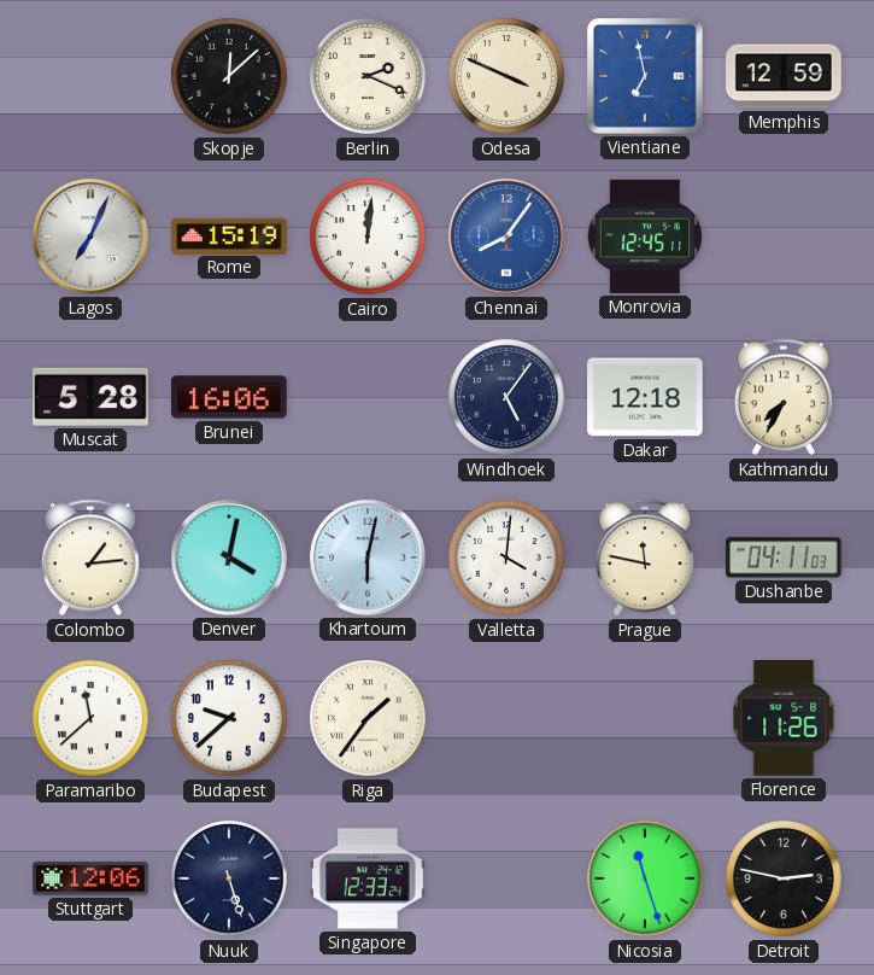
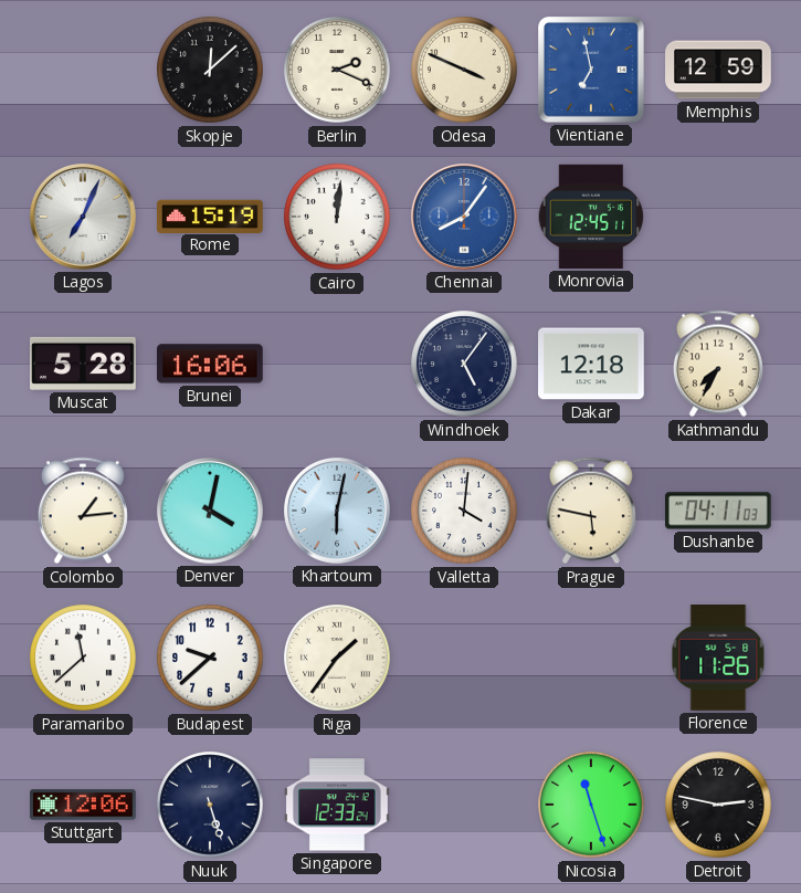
Prague: 11:47 -> 5:47
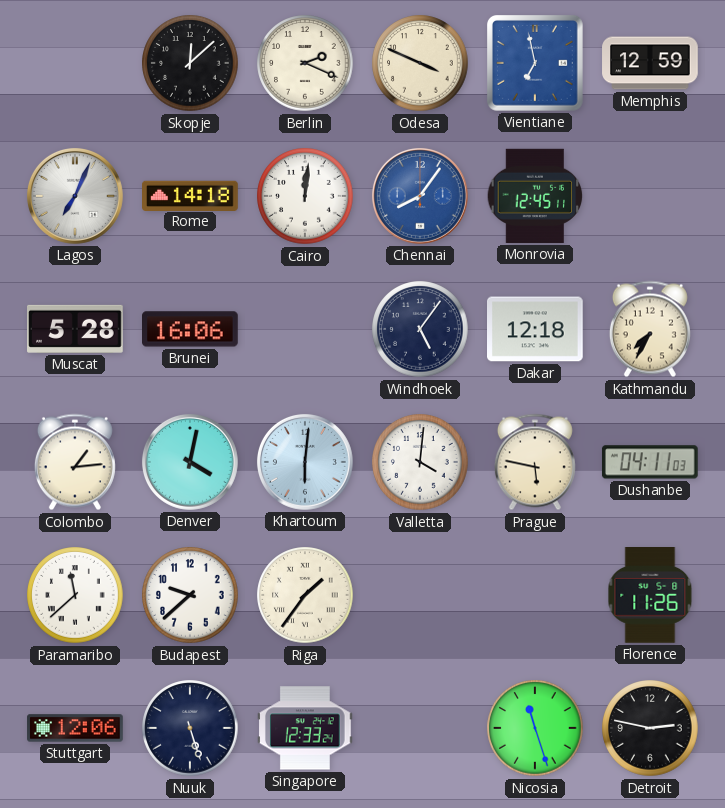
Rome: 15:19 -> 14:18
Khartoum: 6:02 -> 6:01
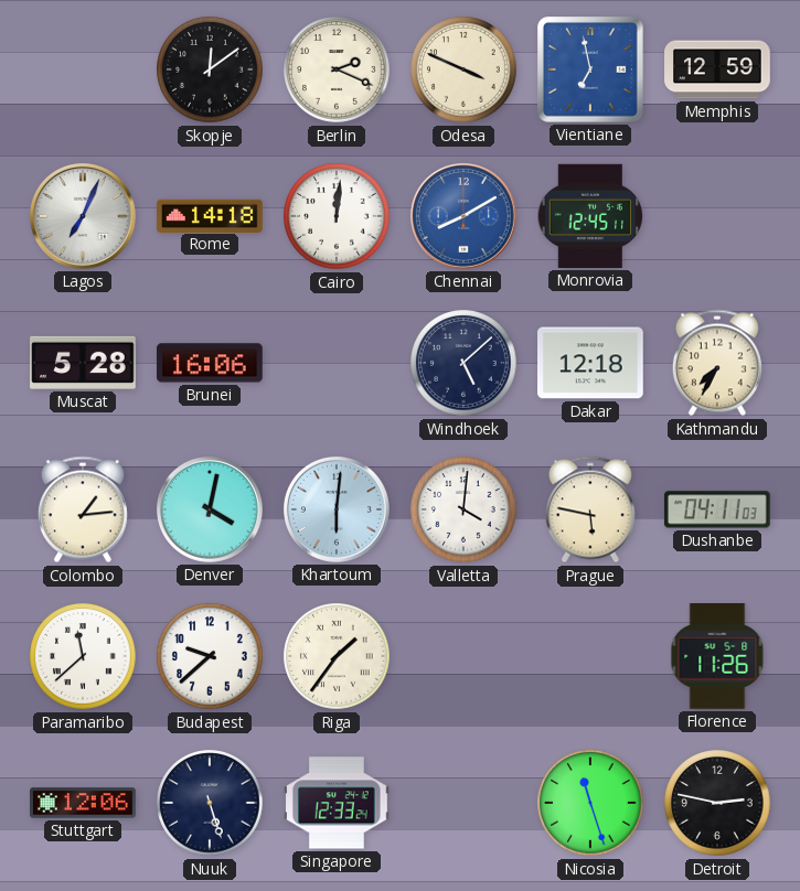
Skopje: 12:08 -> 12:09
Chennai: 8:06 -> 8:10
Windhoek: 5:06 -> 5:08
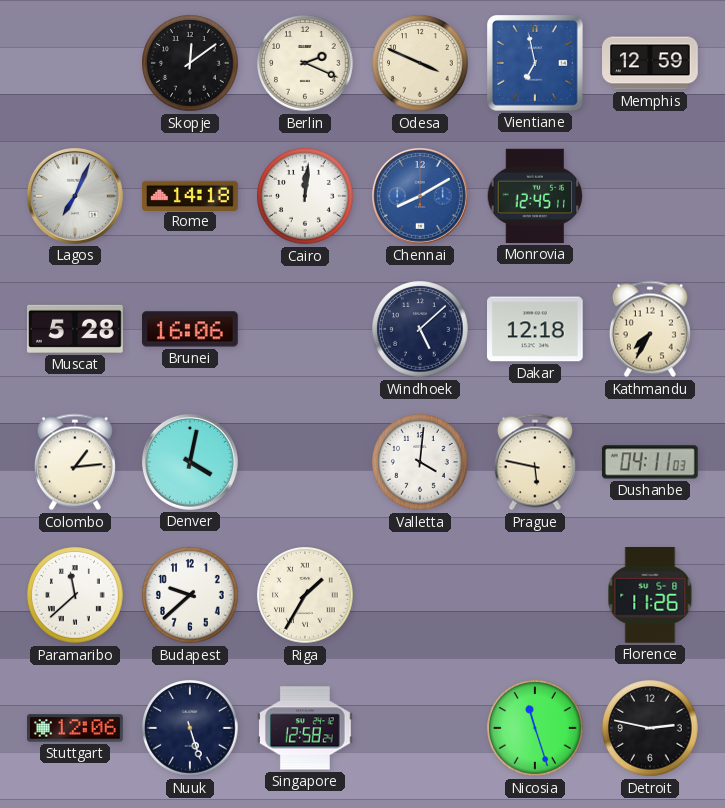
Khartoum: 6:01 -> none
Riga: 1:36 -> 1:35
Singapore: 12:33 -> 12:58
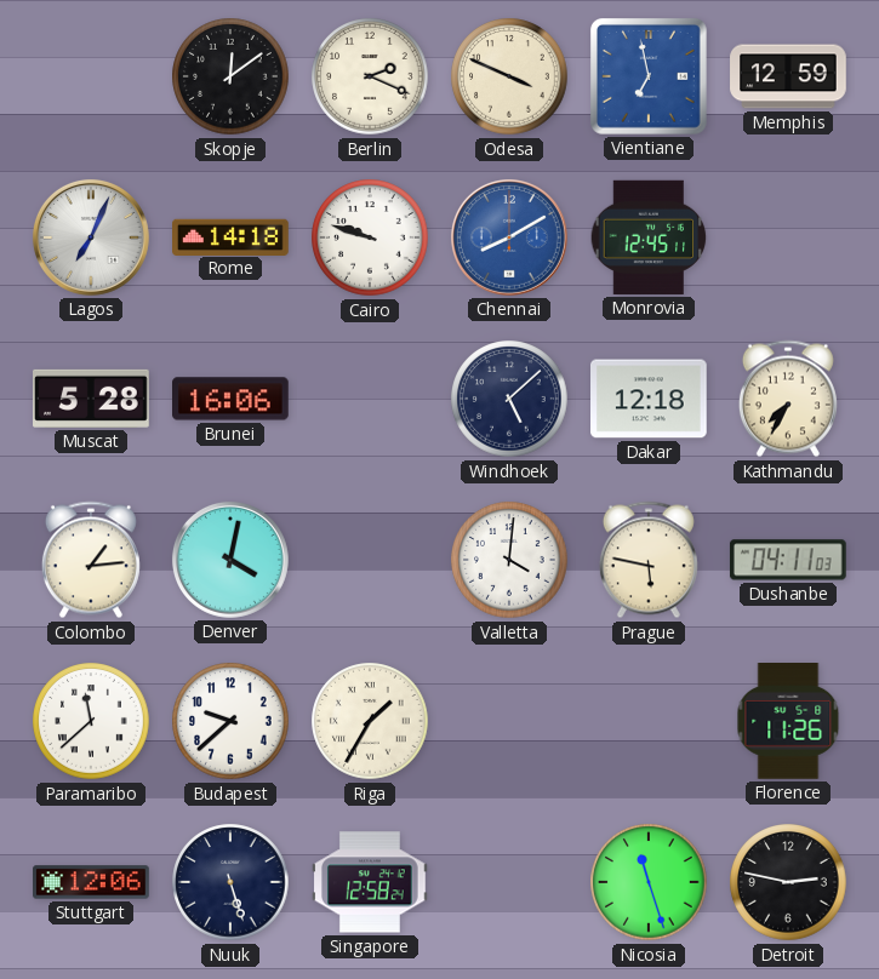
Cairo: 12:01 -> 9:48
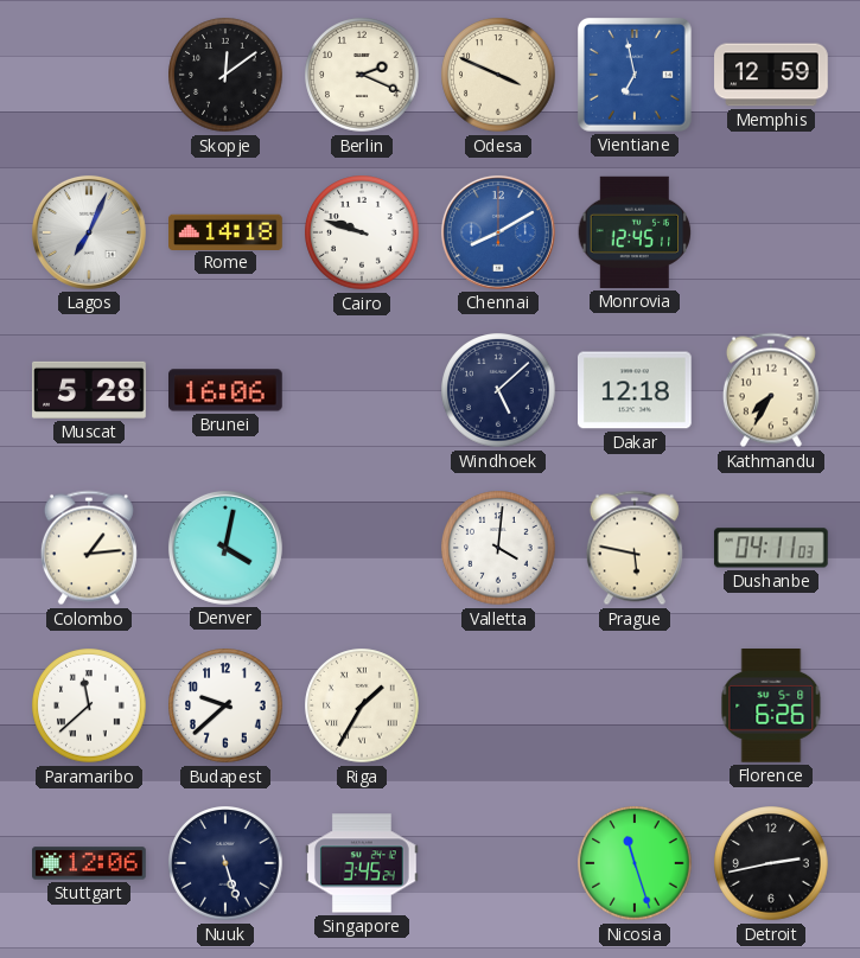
Florence: 11:26 -> 6:26
Singapore: 12:58 -> 3:45
Detroit: 2:47 -> 2:43
